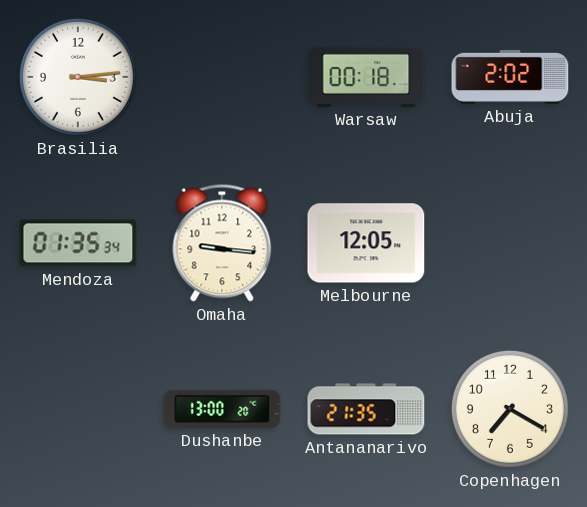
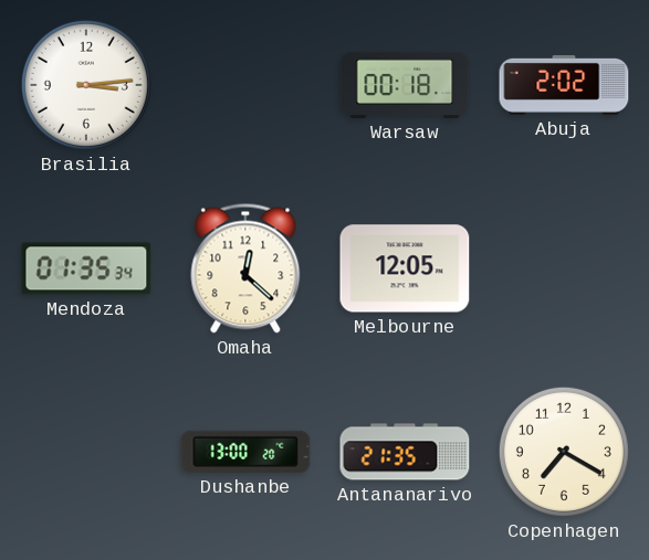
Omaha: 9:16 -> 12:22
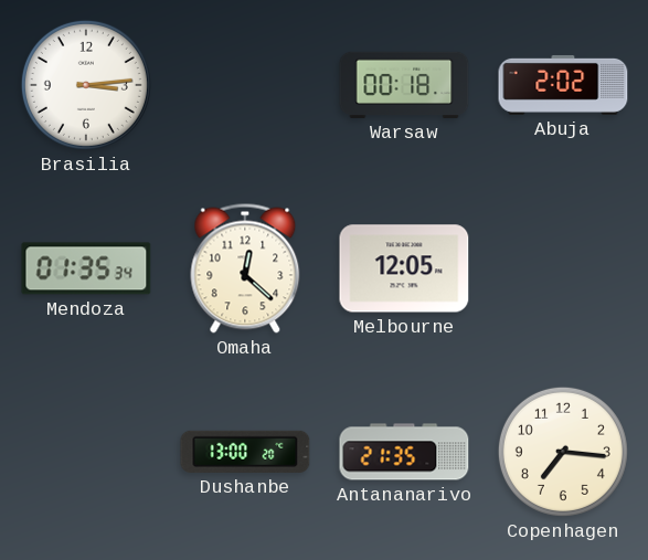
Copenhagen: 7:20 -> 7:16
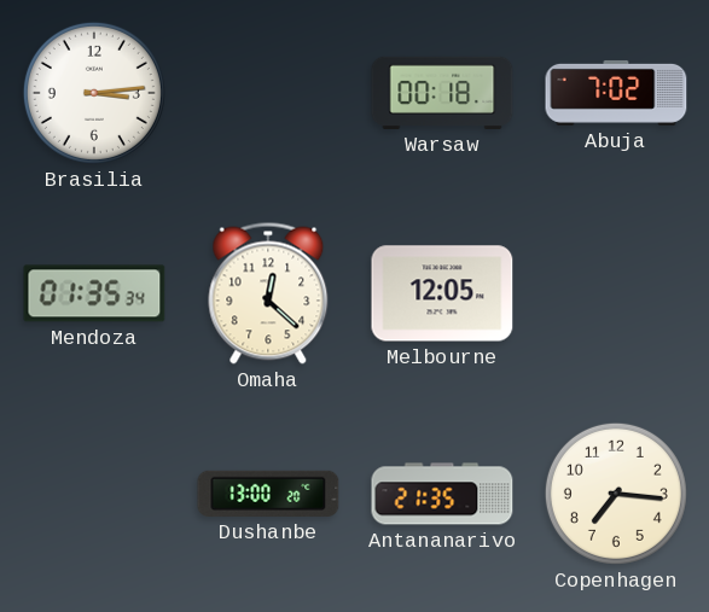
Abuja: 2:02 -> 7:02
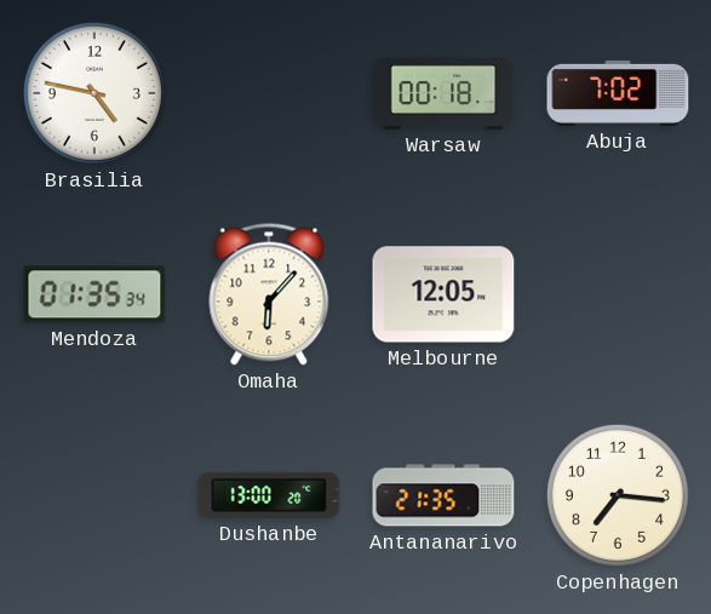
Brasilia: 3:14 -> 4:47
Omaha: 12:22 -> 6:07
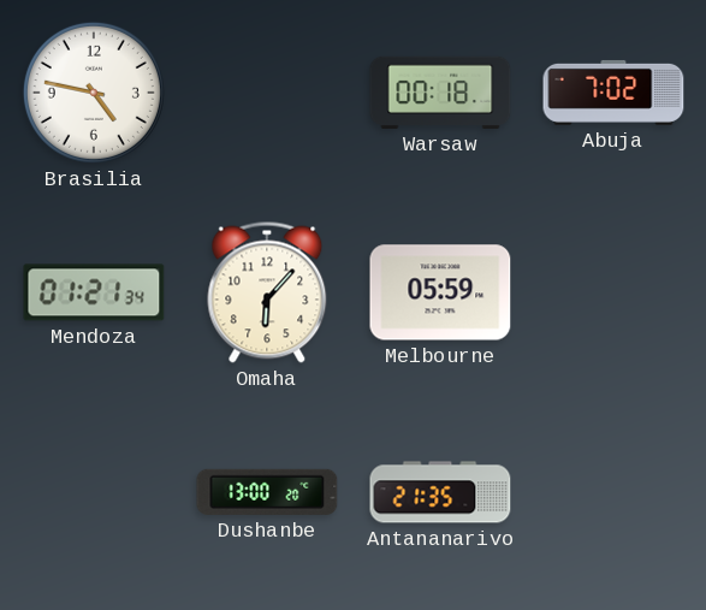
Mendoza: 01:35 -> 01:21
Melbourne: 12:05 -> 05:59
Copenhagen: 7:16 -> none
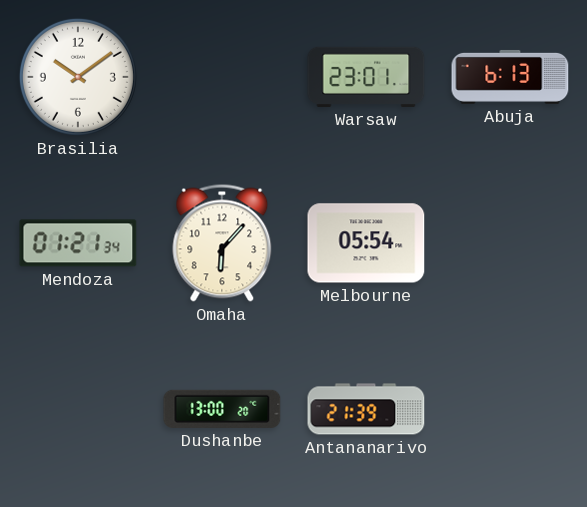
Brasilia: 4:47 -> 10:09
Warsaw: 00:18 -> 23:01
Abuja: 7:02 -> 6:13
Melbourne: 05:59 -> 05:54
Antananarivo: 21:35 -> 21:39
